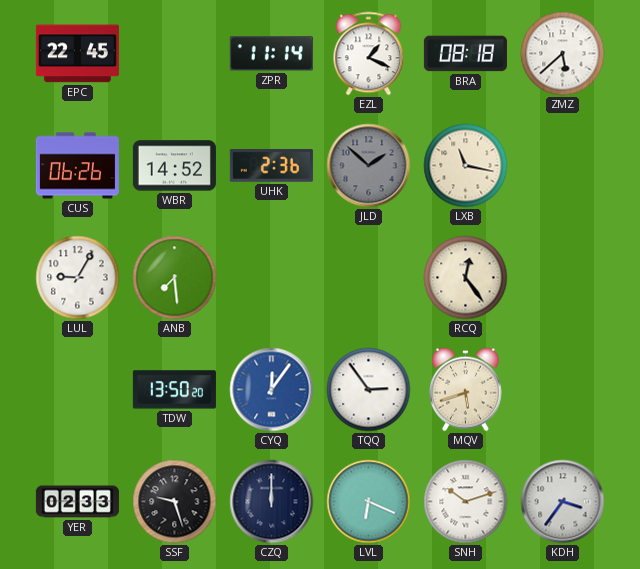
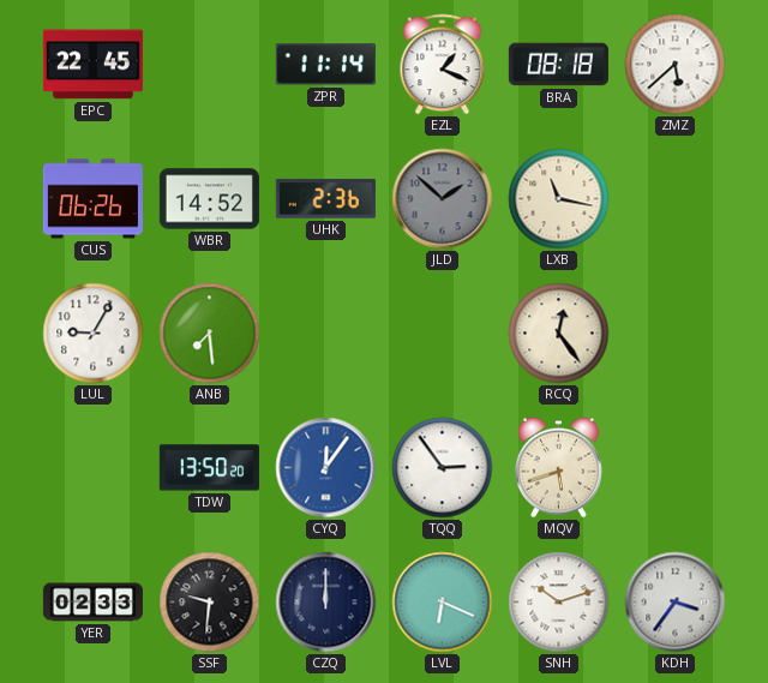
SSF: 9:27 -> 9:31
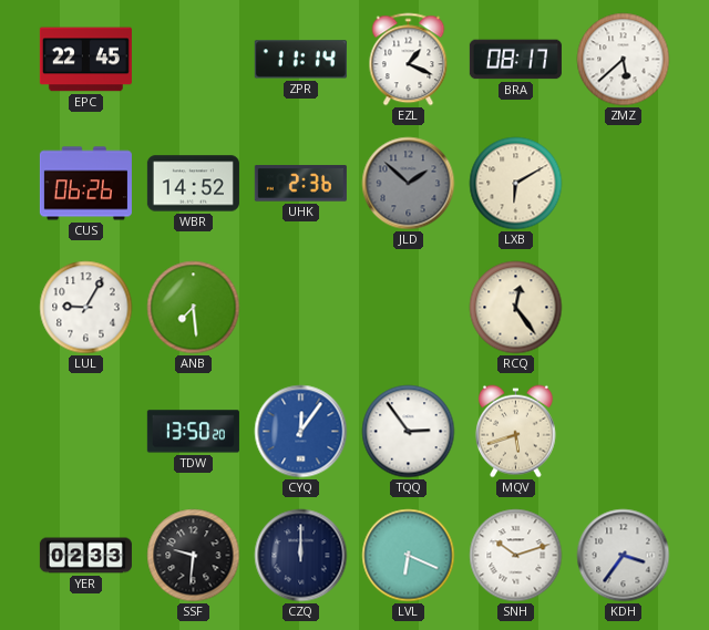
BRA: 08:18 -> 08:17
LXB: 11:17 -> 6:10
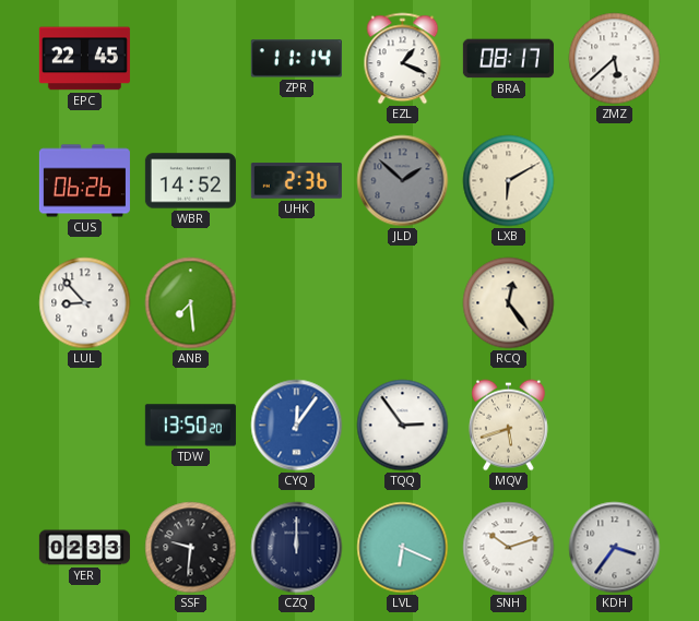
LUL: 9:05 -> 8:53
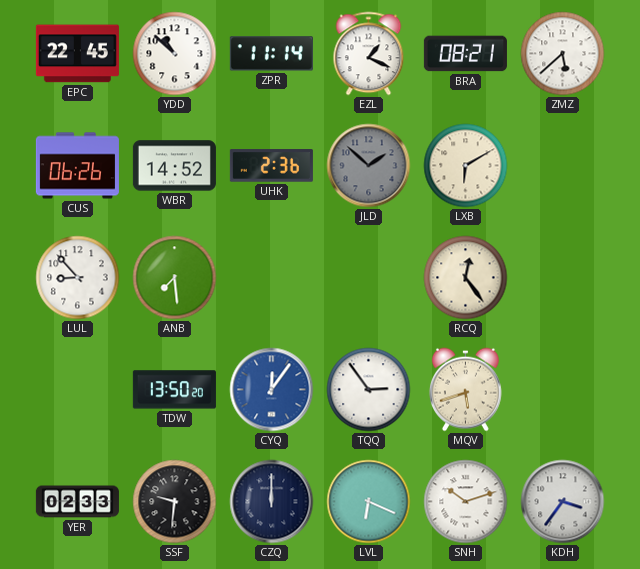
YDD: none -> 10:52
BRA: 08:17 -> 08:21
